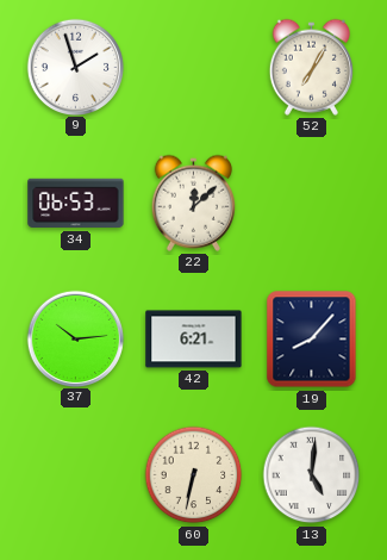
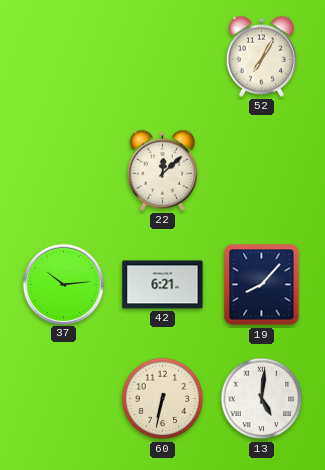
9: 1:57 -> none
34: 06:53 -> none
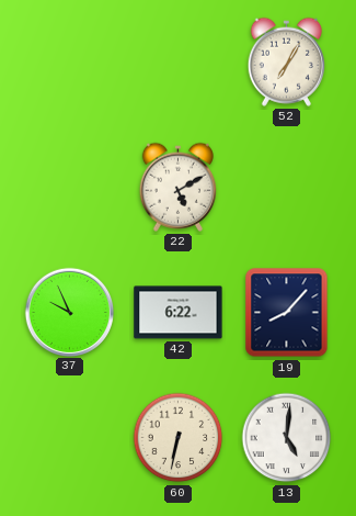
22: 12:08 -> 5:10
37: 10:14 -> 9:56
42: 6:21 -> 6:22
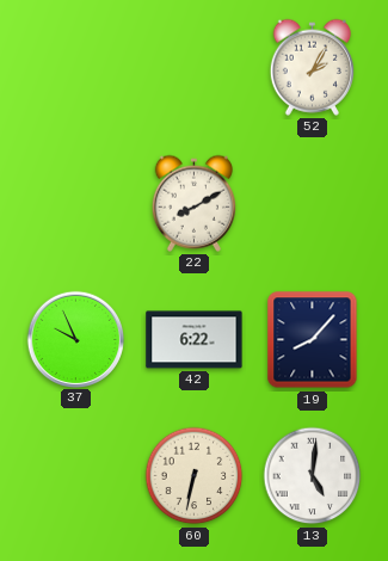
52: 7:05 -> 2:05
22: 5:10 -> 8:10
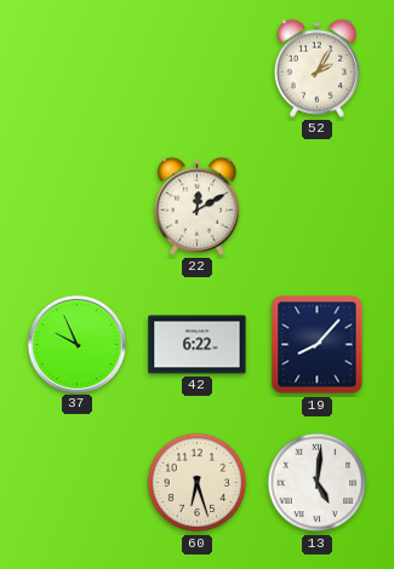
22: 8:10 -> 12:10
60: 6:32 -> 6:27
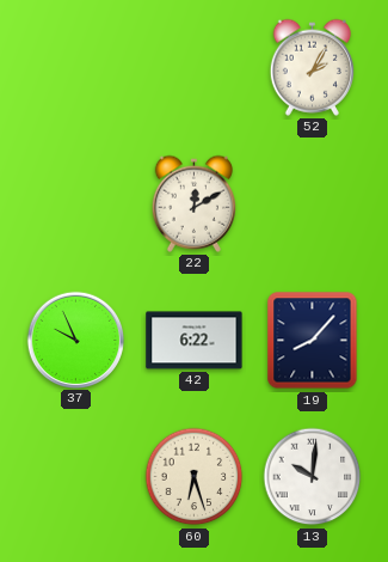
13: 5:01 -> 10:01
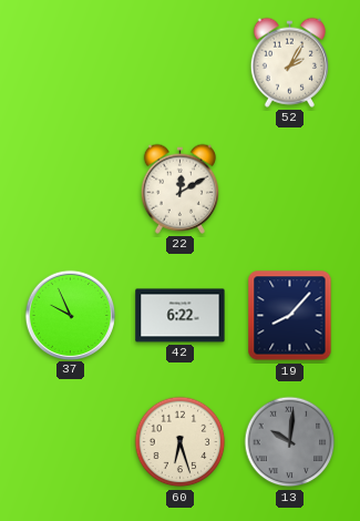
13 dial: white -> grey
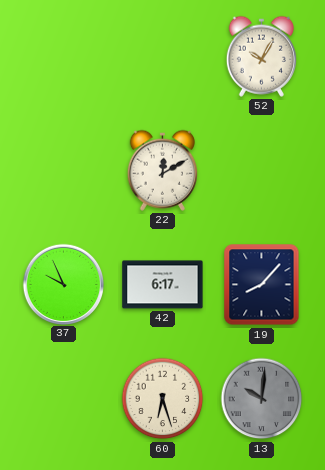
52: 2:05 -> 10:05
42: 6:22 -> 6:17
